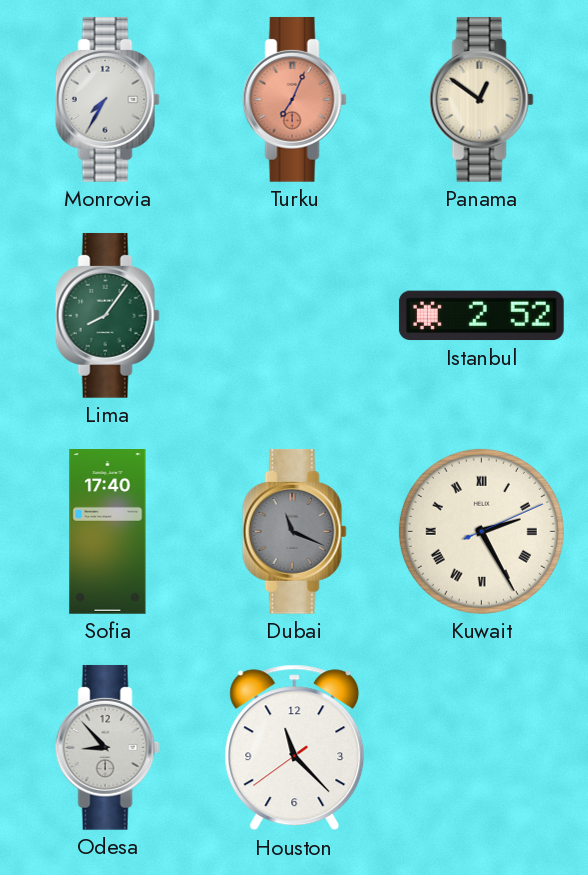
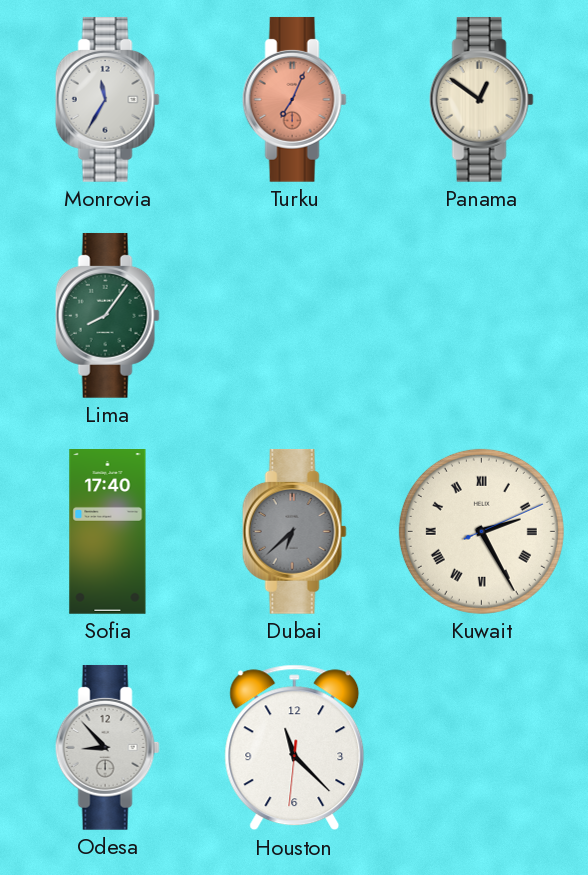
Monrovia: 7:35 -> 11:35
Istanbul: 2:52 -> none
Dubai: 11:19 -> 6:38
Houston: 11:22:39 -> 11:22:31
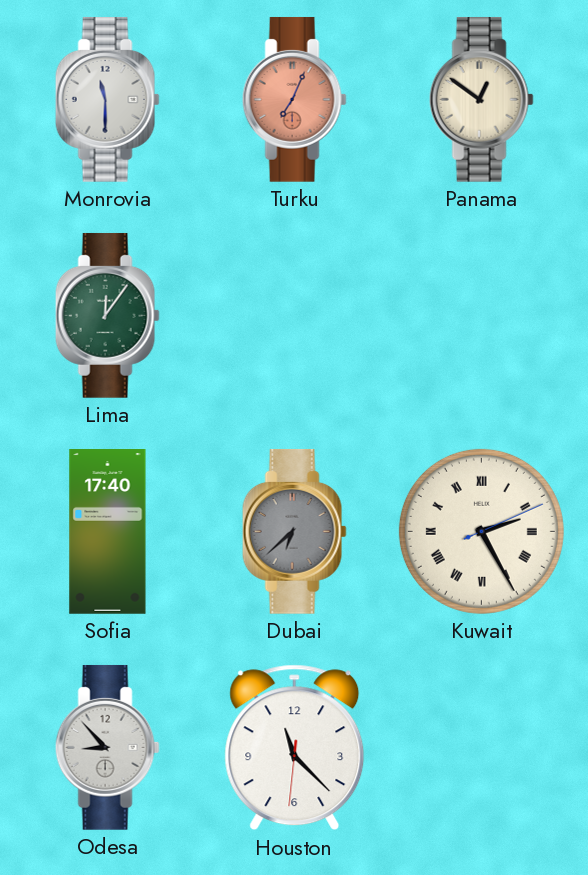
Monrovia: 11:35 -> 11:30
Lima: 8:06 -> 12:06
